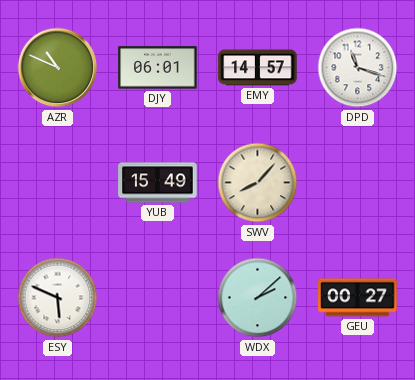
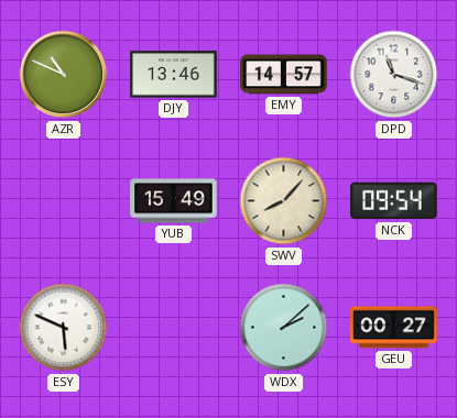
DJY: 06:01 -> 13:46
NCK: none -> 09:54
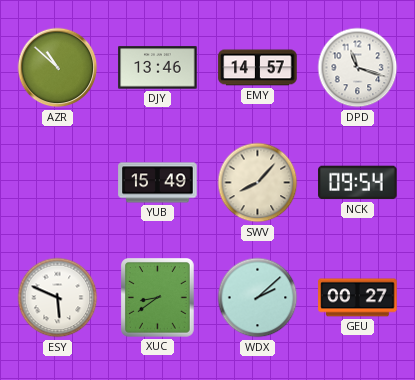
AZR: 10:49 -> 10:52
XUC: none -> 8:39
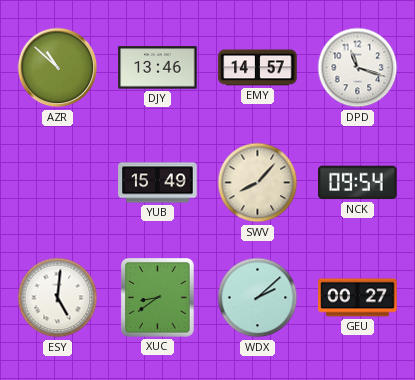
ESY: 5:49 -> 5:01
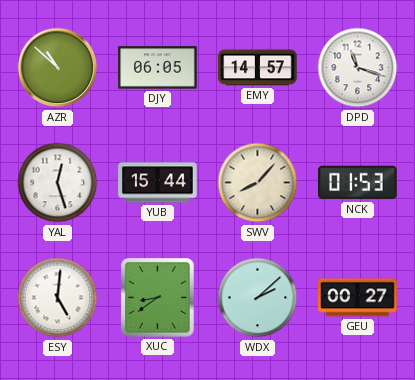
DJY: 13:46 -> 06:05
YAL: none -> 12:27
YUB: 15:49 -> 15:44
NCK: 09:54 -> 01:53
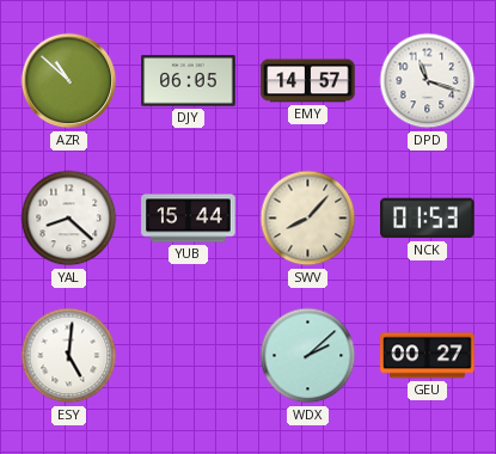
YAL: 12:27 -> 8:22
XUC: 8:39 -> none
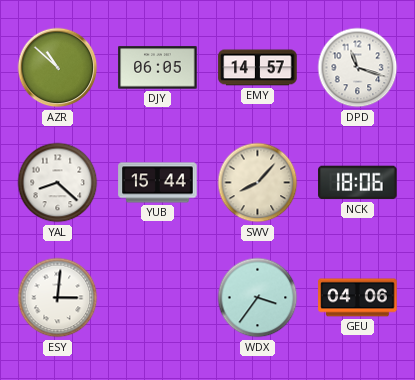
NCK: 01:53 -> 18:06
ESY: 5:01 -> 3:01
WDX: 2:08 -> 3:36
GEU: 00:27 -> 04:06
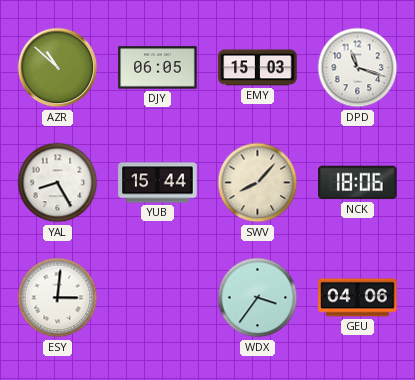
EMY: 14:57 -> 15:03
YAL: 8:22 -> 8:25
